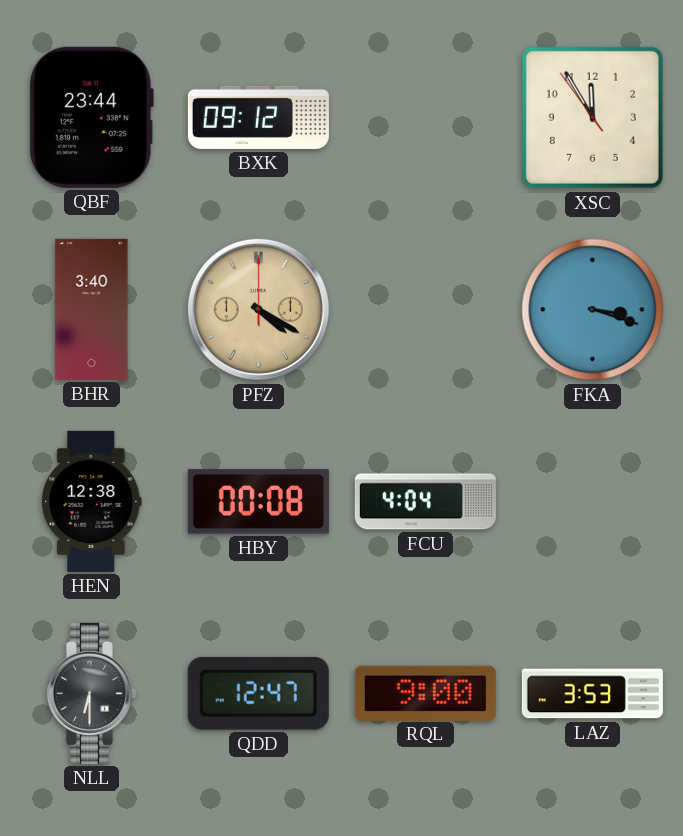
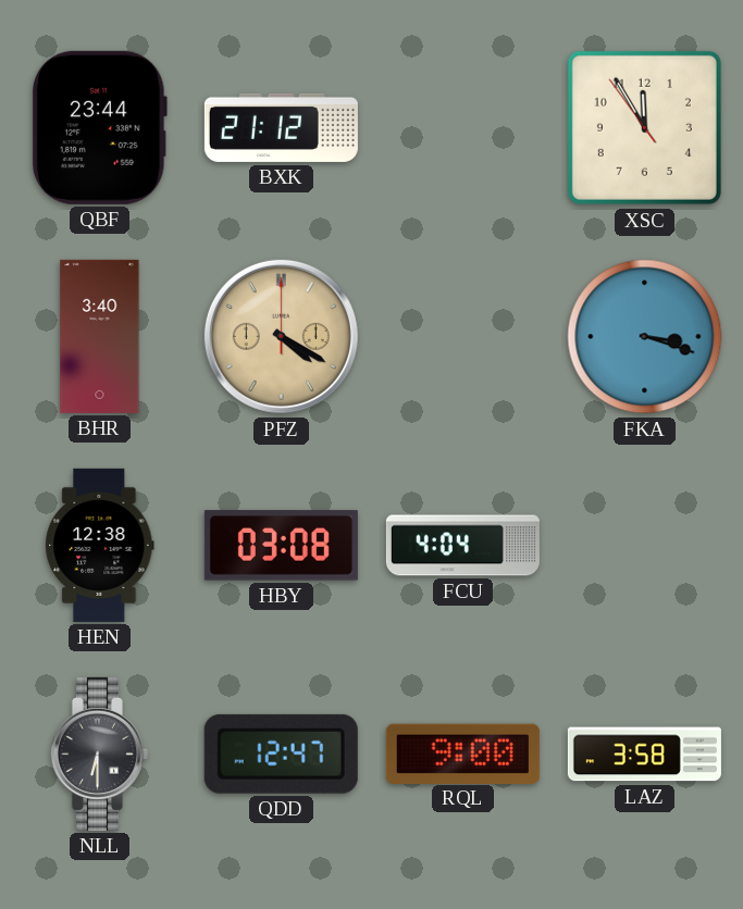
BXK: 09:12 -> 21:12
HBY: 00:08 -> 03:08
LAZ: 3:53 -> 3:58
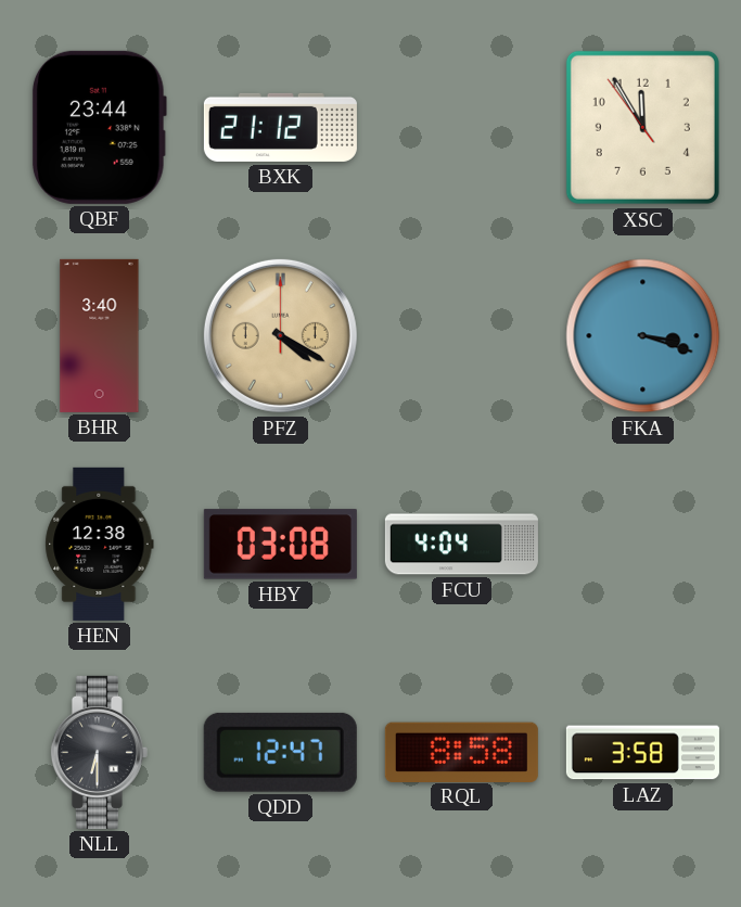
RQL: 9:00 -> 8:58
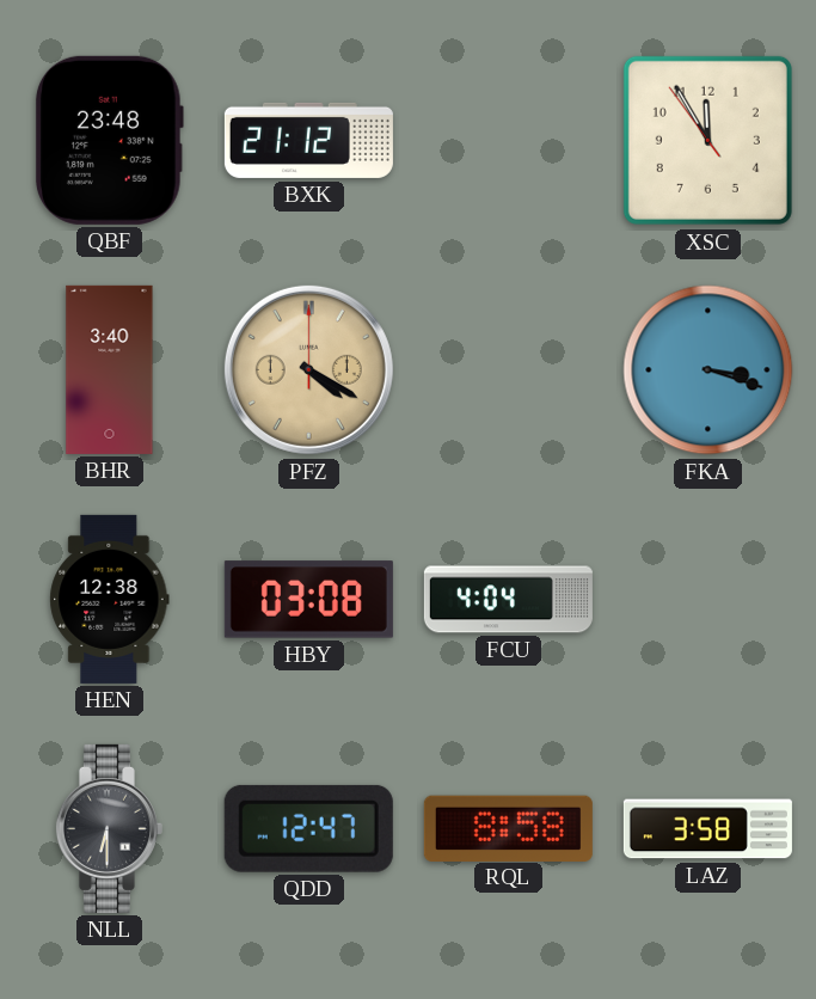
QBF: 23:44 -> 23:48
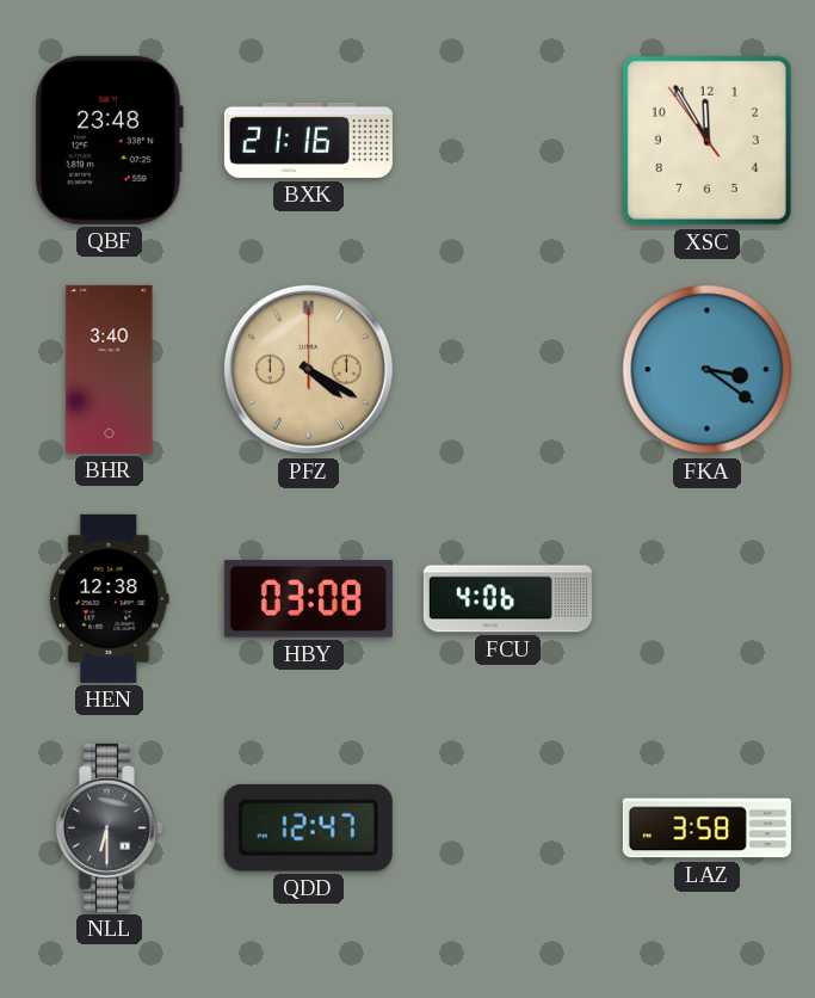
BXK: 21:12 -> 21:16
FKA: 3:18 -> 3:21
FCU: 4:04 -> 4:06
RQL: 8:58 -> none
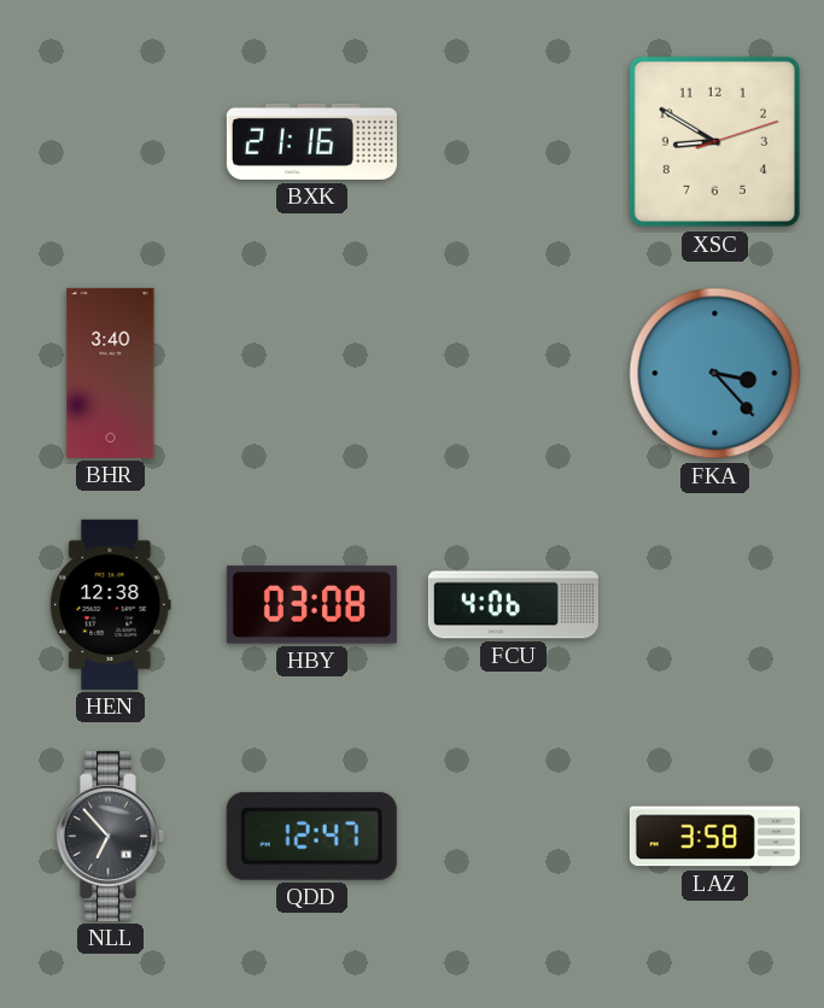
QBF: 23:48 -> none
XSC: 11:54 -> 8:50
PFZ: 4:20 -> none
FKA: 3:21 -> 3:23
NLL: 6:30 -> 6:53
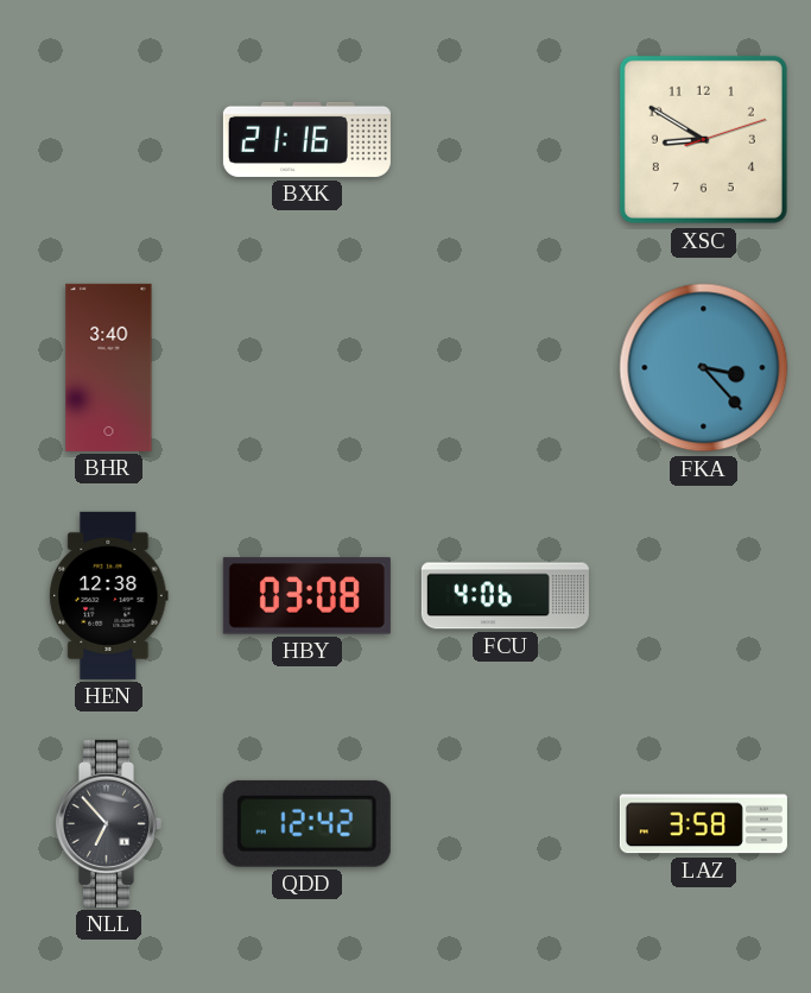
QDD: 12:47 -> 12:42
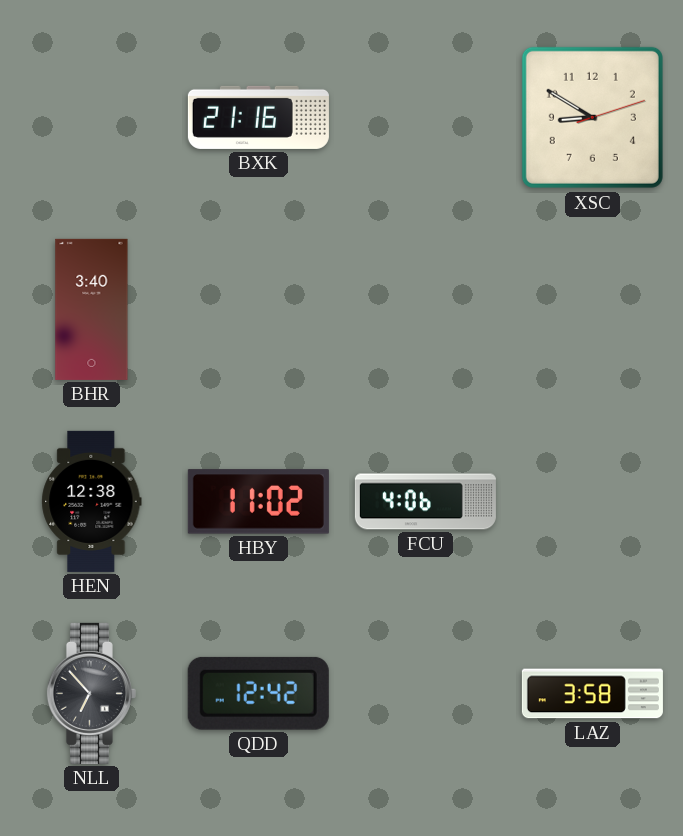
FKA: 3:23 -> none
HBY: 03:08 -> 11:02
